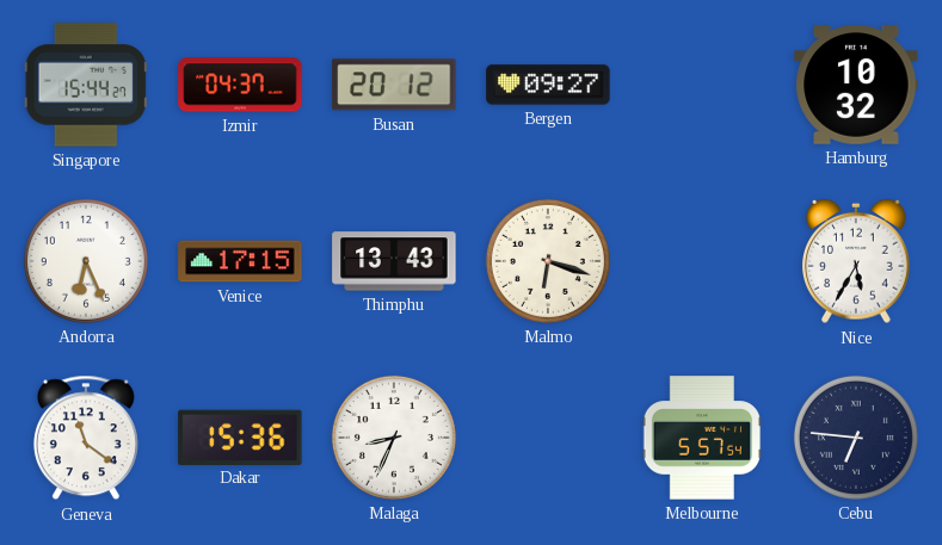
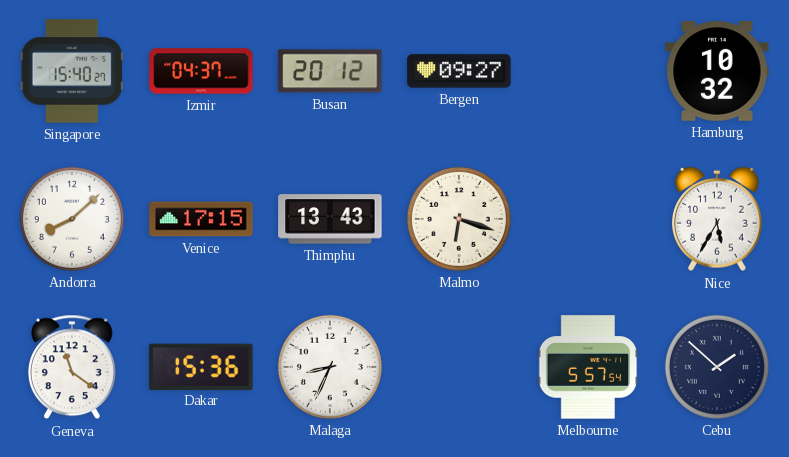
Singapore: 15:44 -> 15:40
Andorra: 6:26 -> 8:08
Cebu: 6:46 -> 1:52
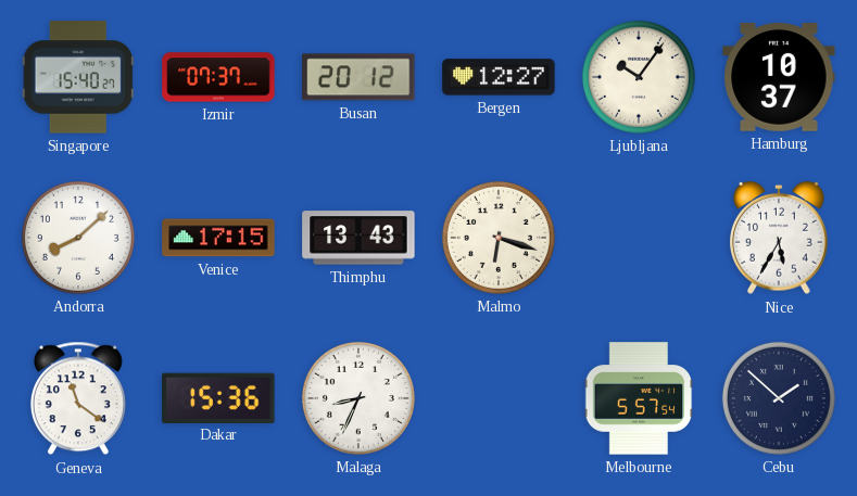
Izmir: 04:37 -> 07:37
Bergen: 09:27 -> 12:27
Ljubljana: none -> 10:06
Hamburg: 10:32 -> 10:37
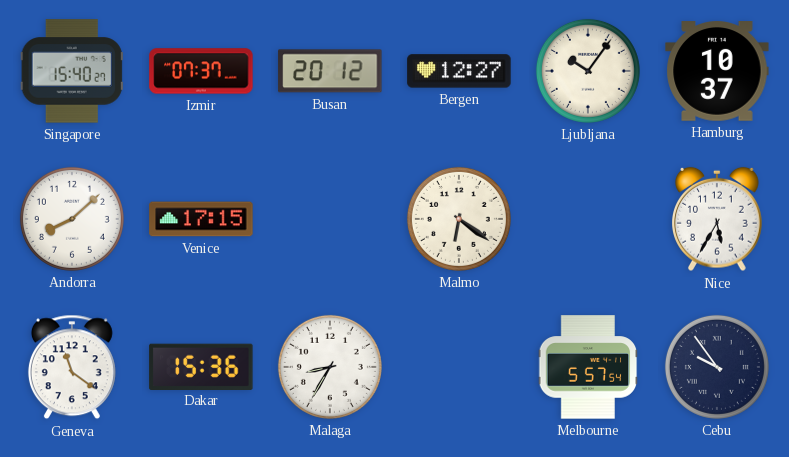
Thimphu: 13:43 -> none
Malmo: 6:18 -> 6:21
Malaga: 8:34 -> 8:35
Cebu: 1:52 -> 9:54
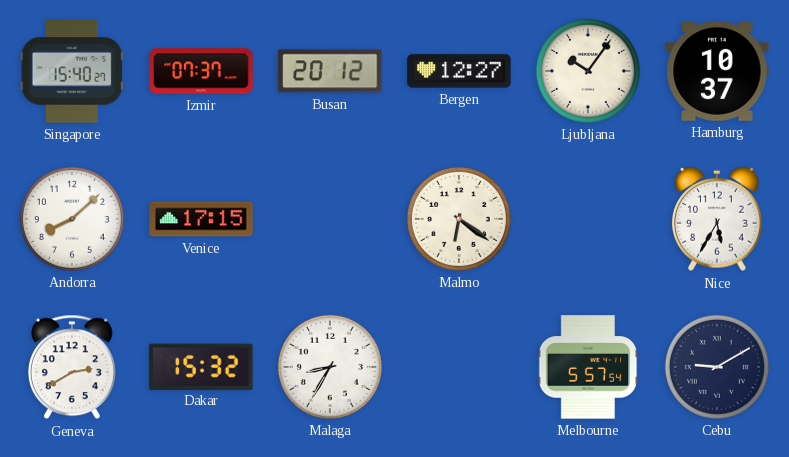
Geneva: 11:21 -> 2:40
Dakar: 15:36 -> 15:32
Cebu: 9:54 -> 9:10
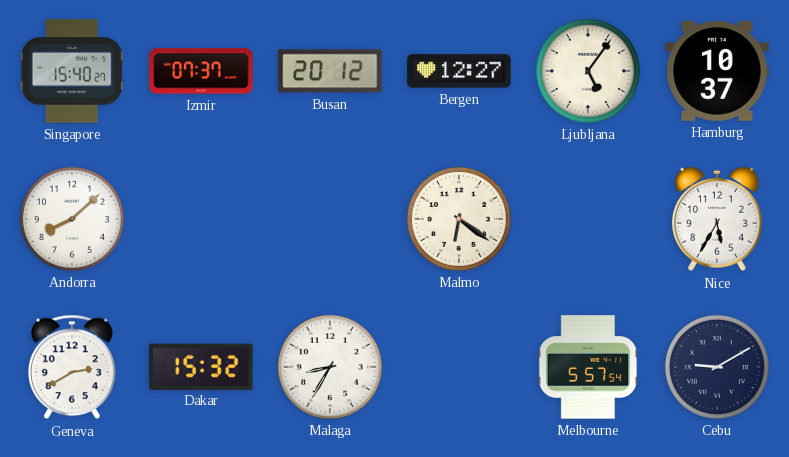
Ljubljana: 10:06 -> 5:06
Venice: 17:15 -> none
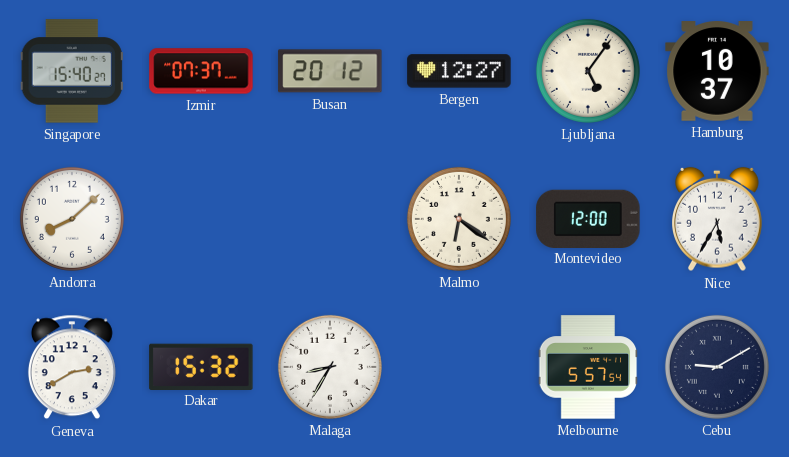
Montevideo: none -> 12:00
